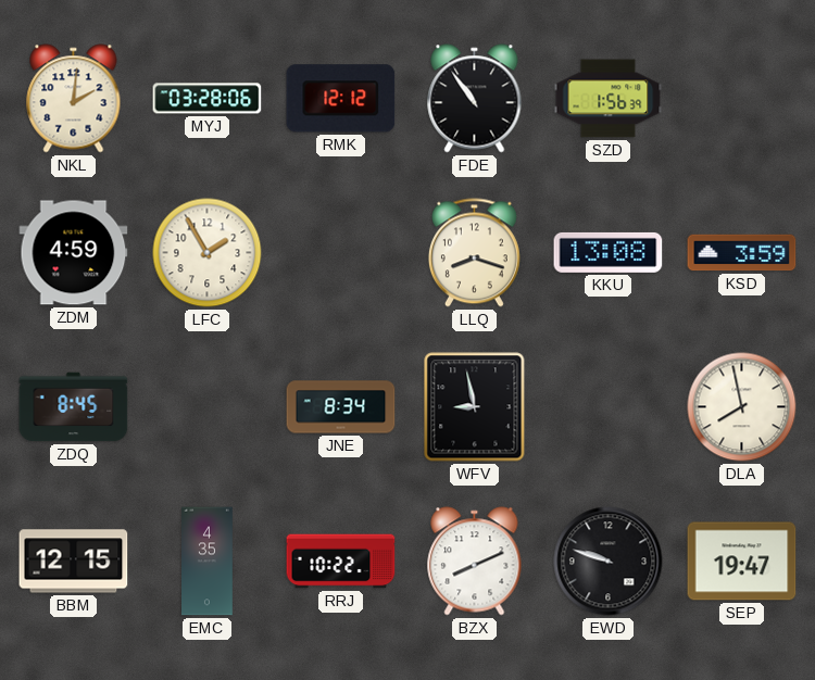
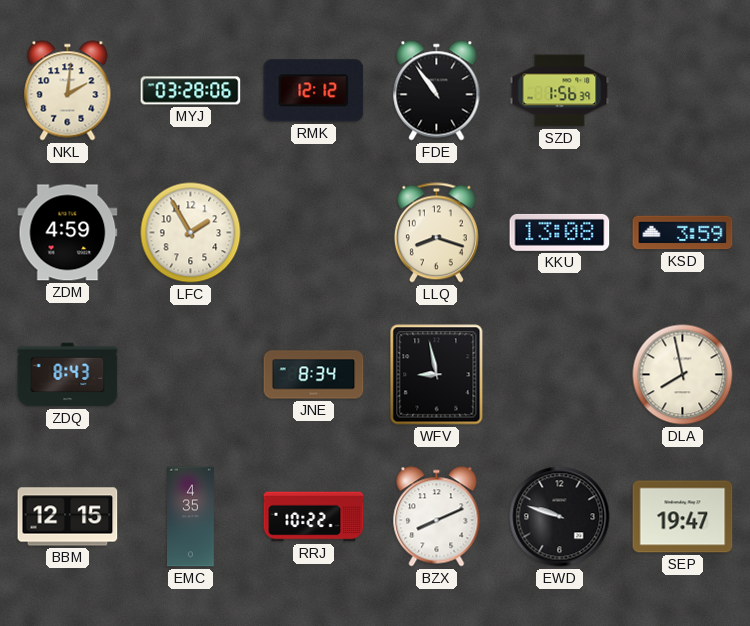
ZDQ: 8:45 -> 8:43
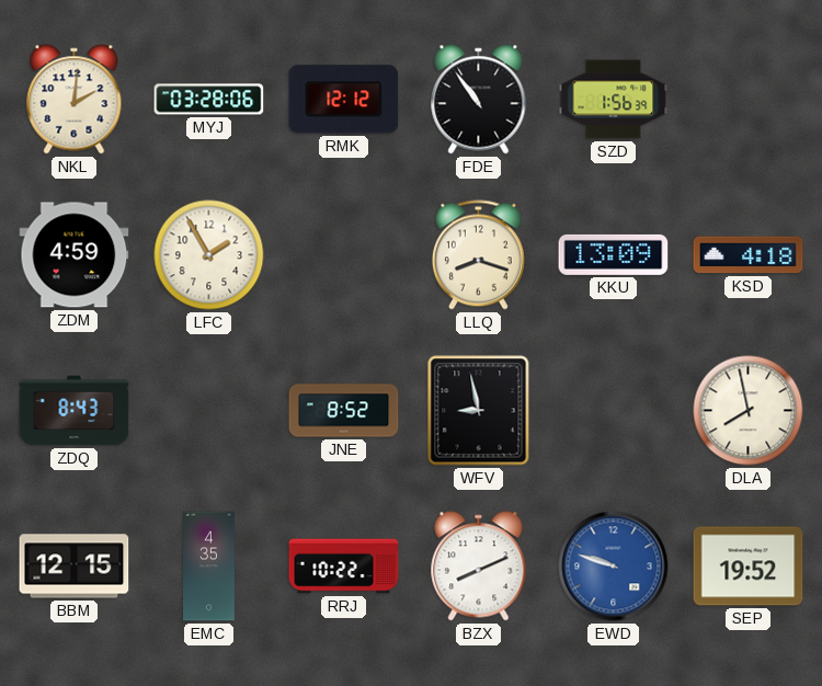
KKU: 13:08 -> 13:09
KSD: 3:59 -> 4:18
JNE: 8:34 -> 8:52
EWD dial: black -> blue
SEP: 19:47 -> 19:52
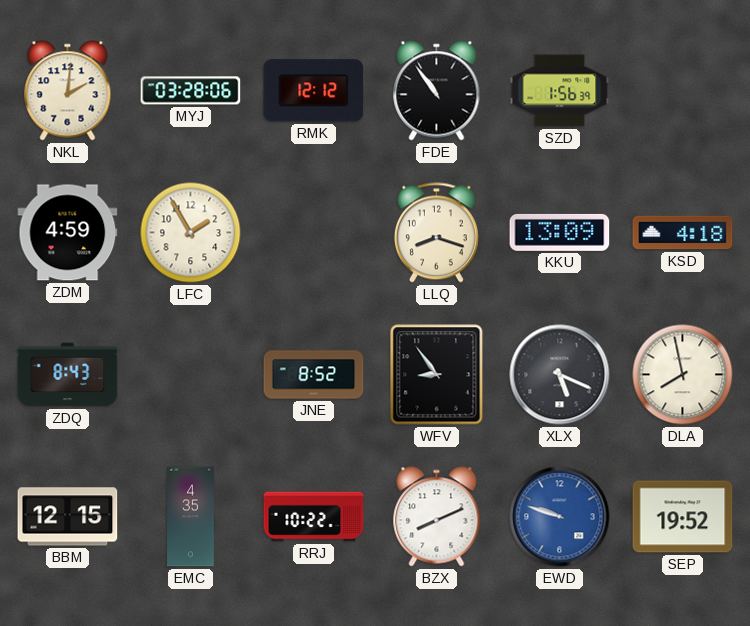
WFV: 8:58 -> 8:54
XLX: none -> 5:19
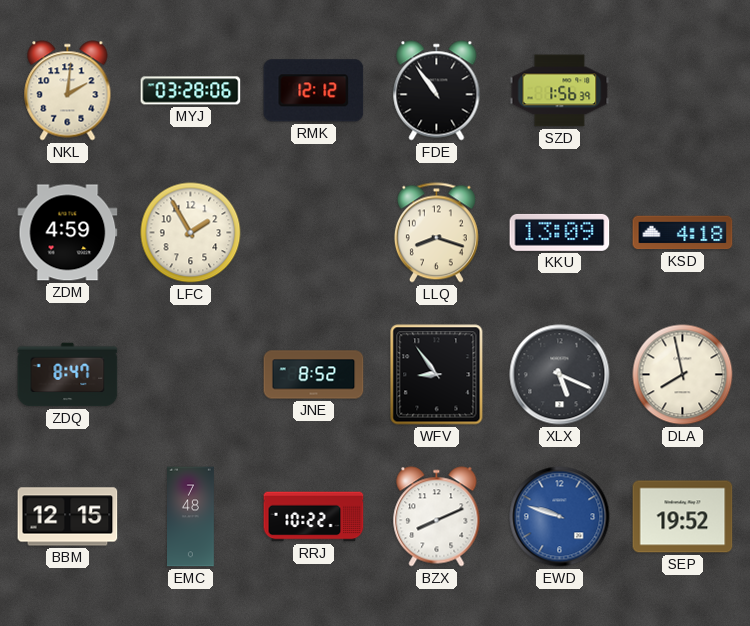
ZDQ: 8:43 -> 8:47
EMC: 4:35 -> 7:48
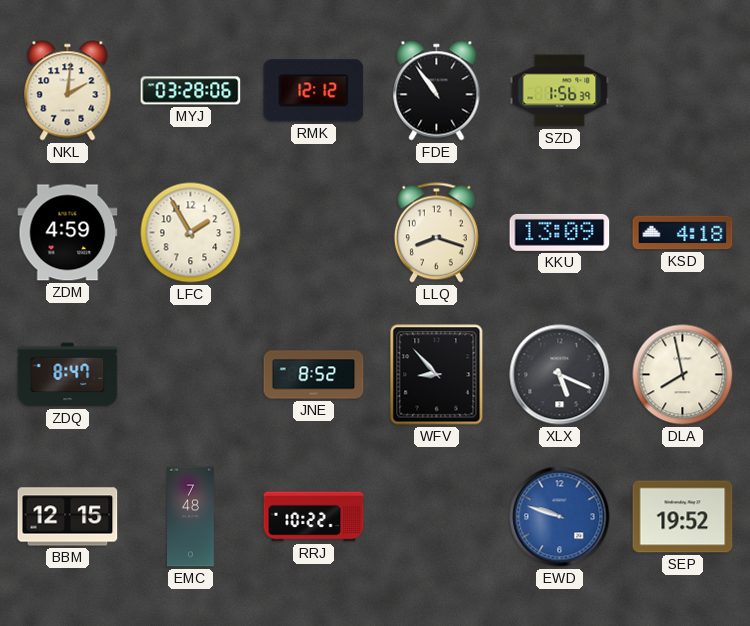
WFV: 8:54 -> 8:53
BZX: 8:11 -> none
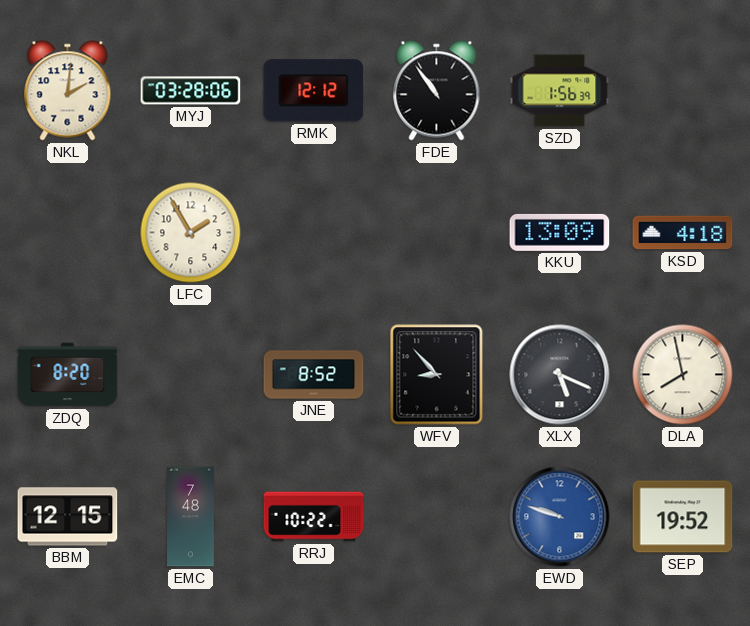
ZDM: 4:59 -> none
LLQ: 8:18 -> none
ZDQ: 8:47 -> 8:20
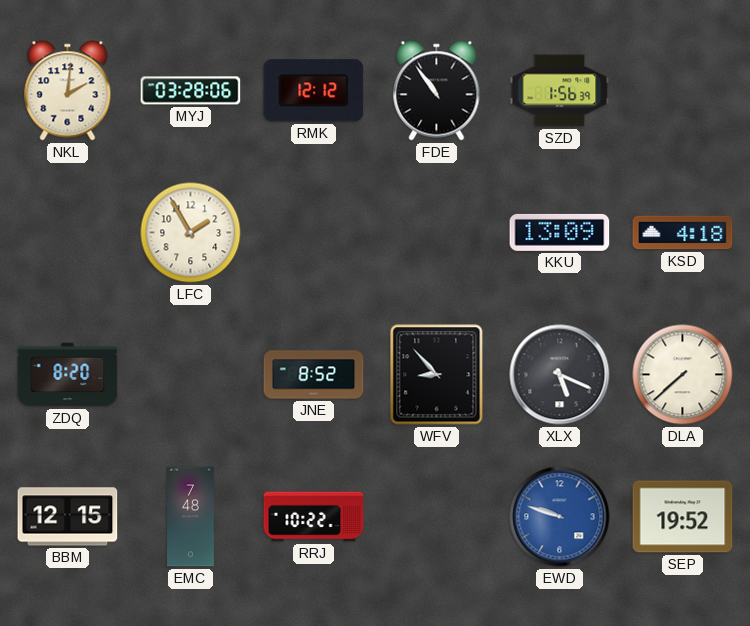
DLA: 7:58 -> 7:38
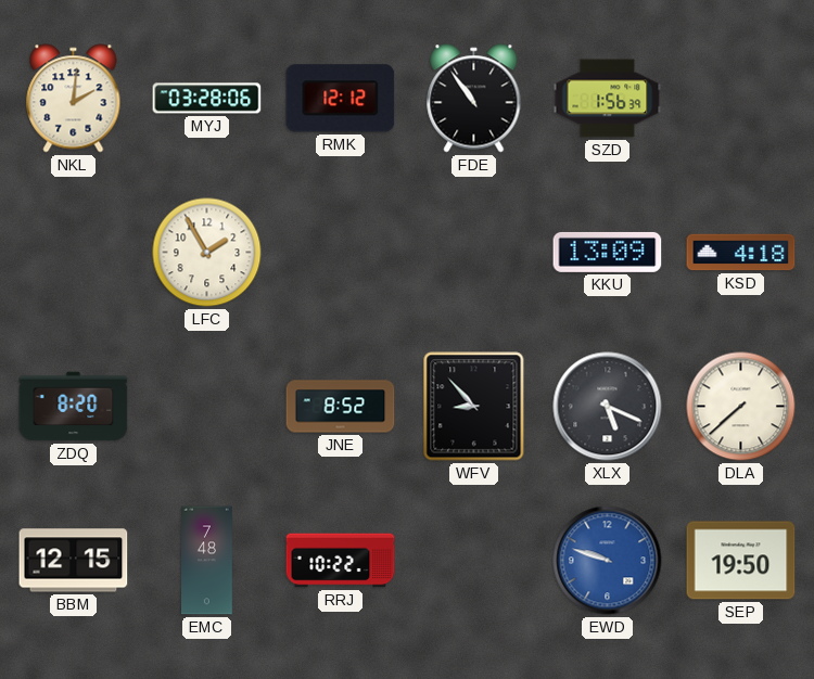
SEP: 19:52 -> 19:50
